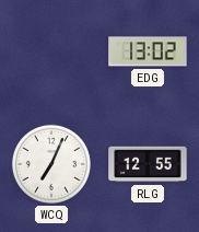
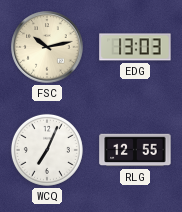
FSC: none -> 10:13
EDG: 13:02 -> 13:03
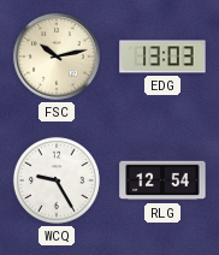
WCQ: 7:04 -> 9:25
RLG: 12:55 -> 12:54
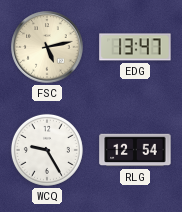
FSC: 10:13 -> 5:13
EDG: 13:03 -> 13:47
